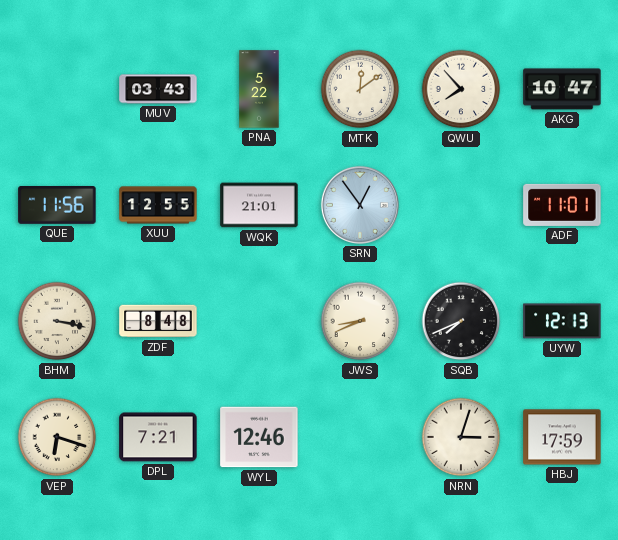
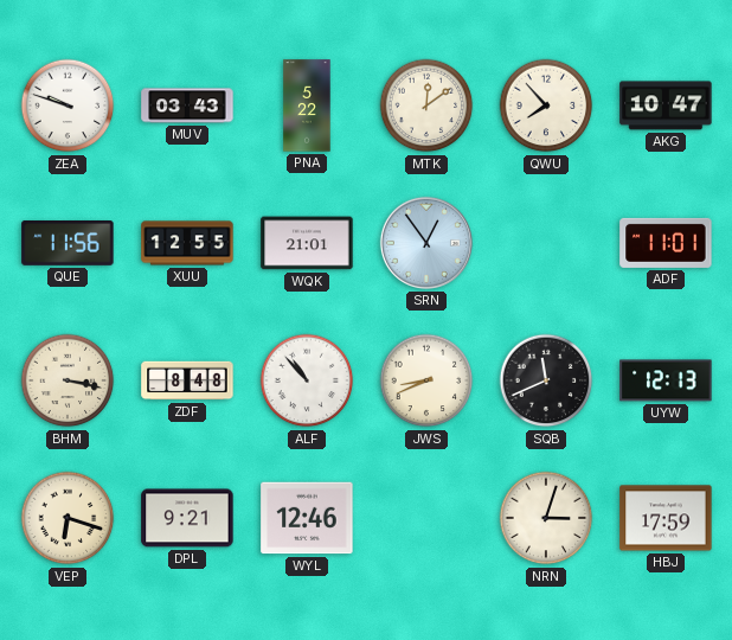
ZEA: none -> 9:48
ALF: none -> 10:53
SQB: 7:41 -> 11:41
DPL: 7:21 -> 9:21
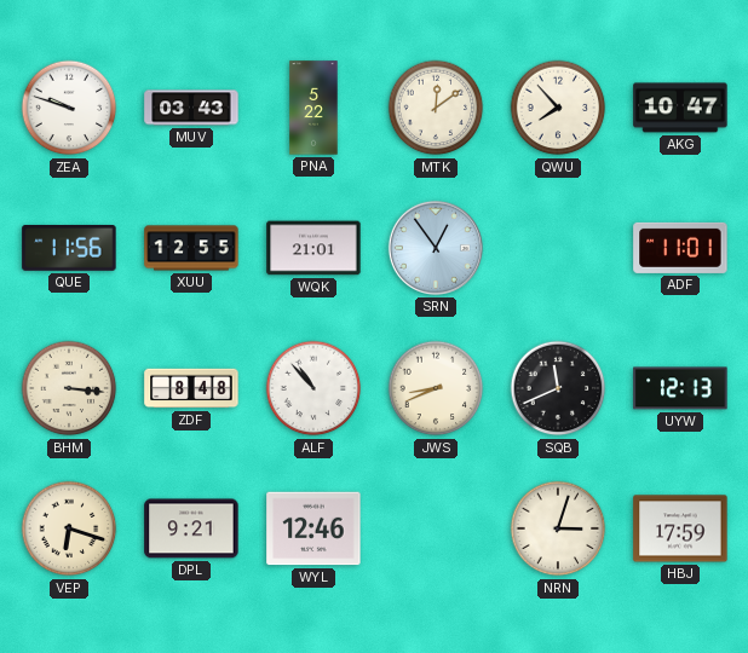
BHM: 3:17 -> 3:16
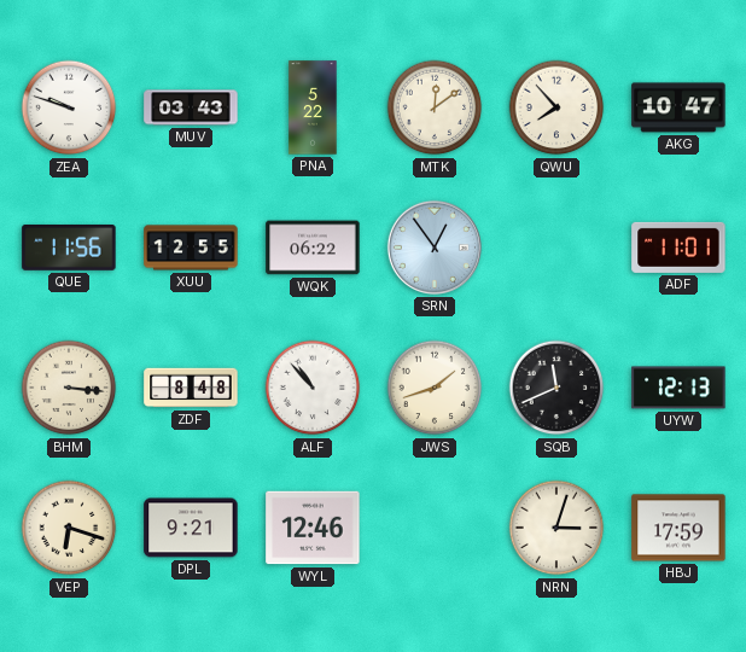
WQK: 21:01 -> 06:22
JWS: 8:41 -> 1:42
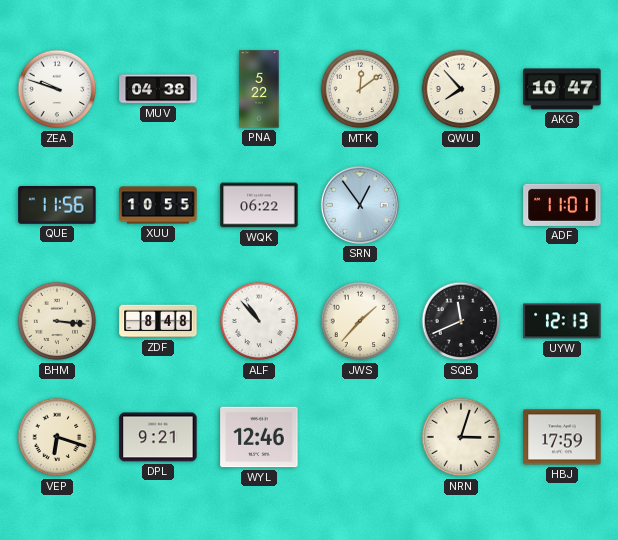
MUV: 03:43 -> 04:38
XUU: 12:55 -> 10:55
JWS: 1:42 -> 1:37
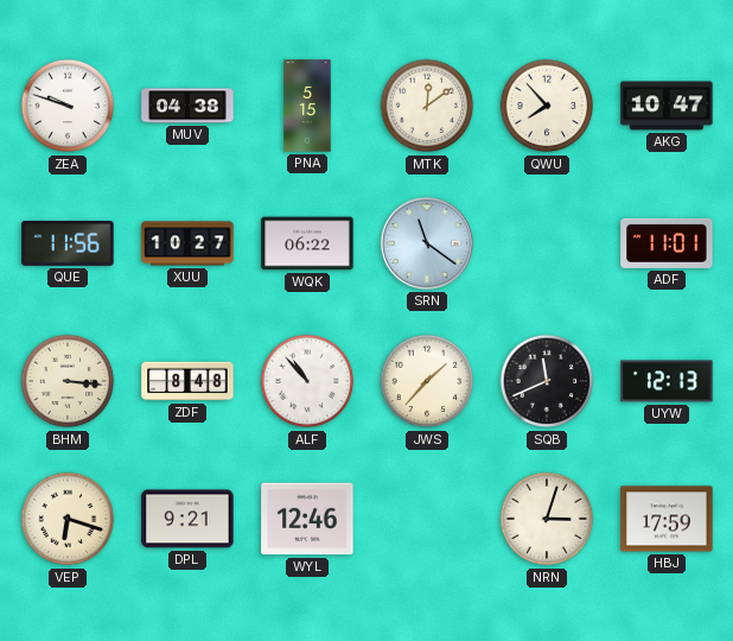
PNA: 5:22 -> 5:15
XUU: 10:55 -> 10:27
SRN: 12:54 -> 11:21
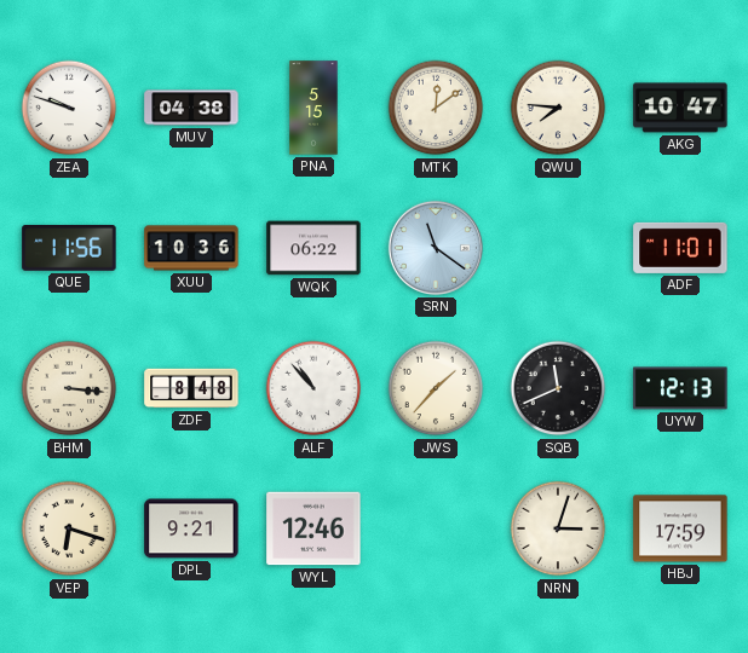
QWU: 7:53 -> 7:46
XUU: 10:27 -> 10:36
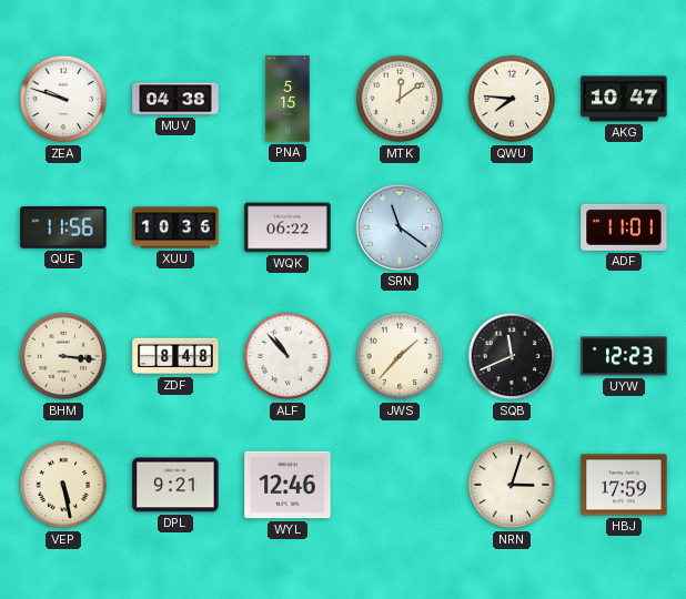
UYW: 12:13 -> 12:23
VEP: 6:18 -> 5:28
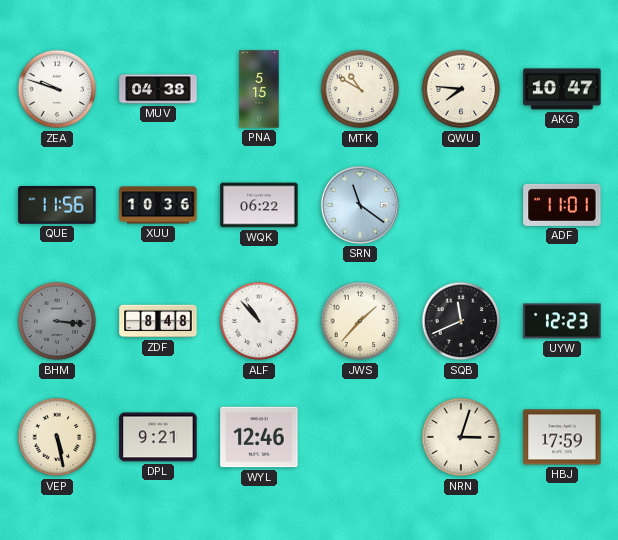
MTK: 12:09 -> 10:50
BHM dial: cream -> grey
